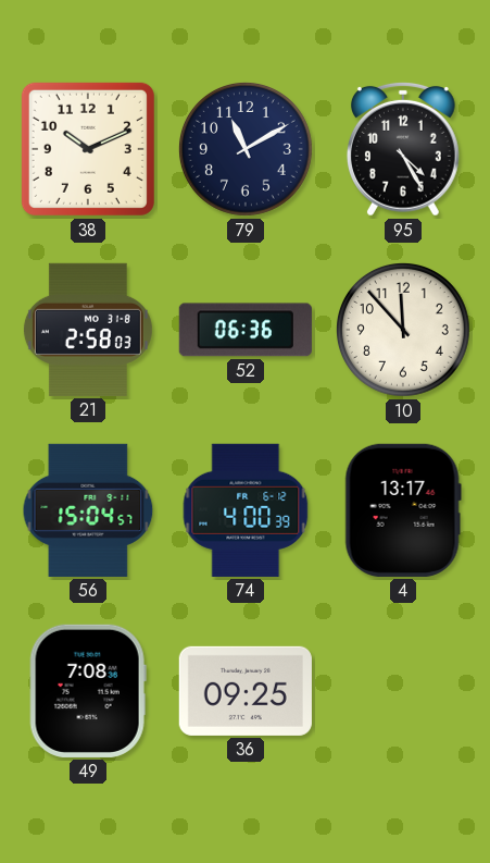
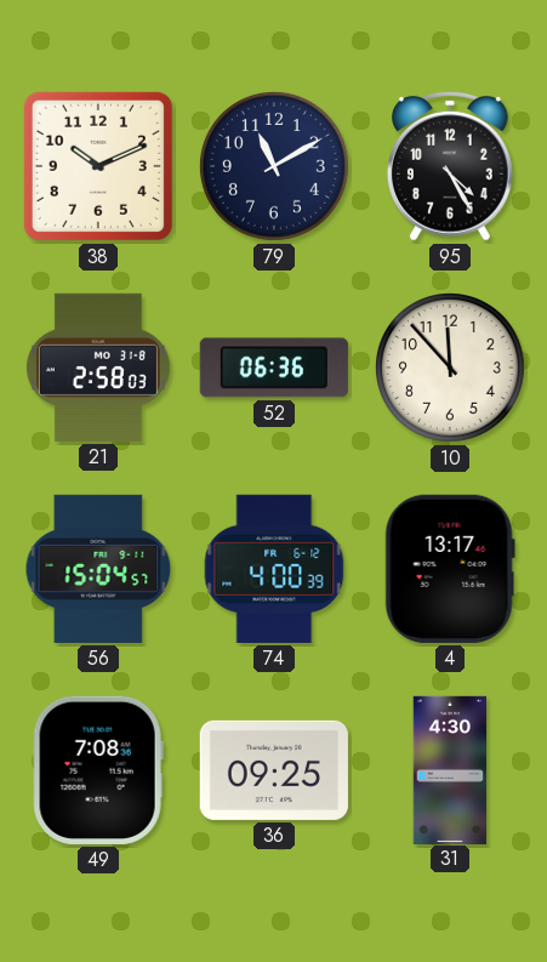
31: none -> 4:30
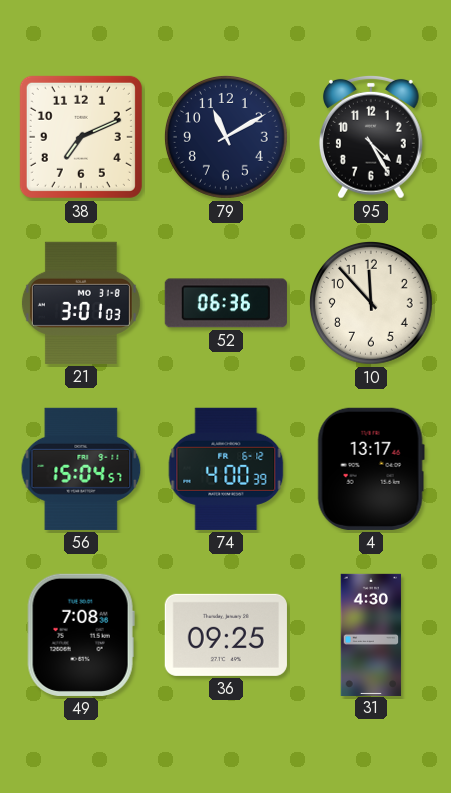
38: 10:11 -> 7:11
21: 2:58 -> 3:01
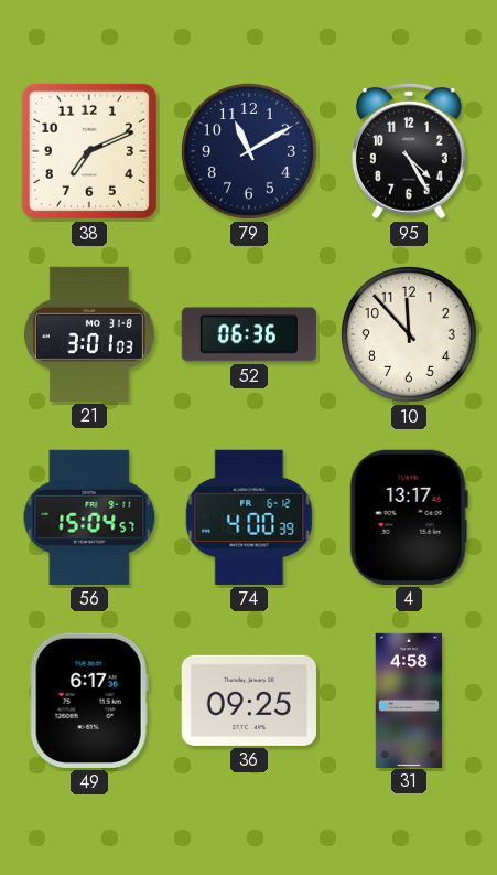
49: 7:08 -> 6:17
31: 4:30 -> 4:58
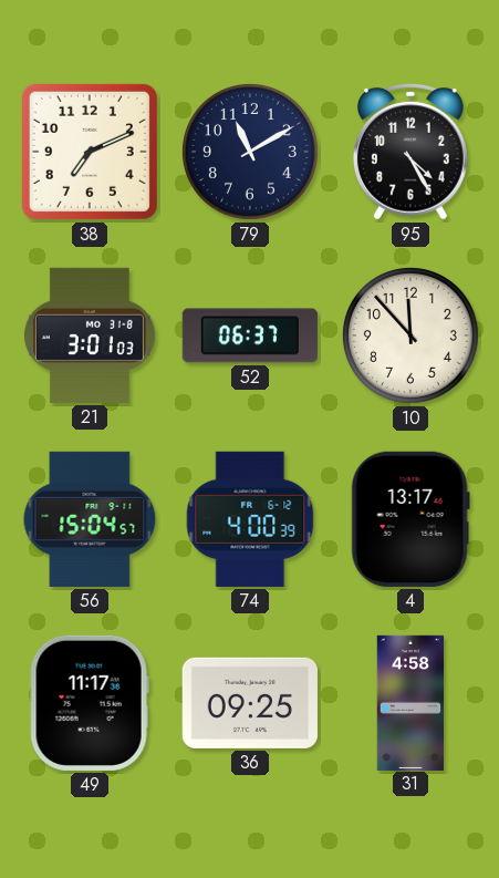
52: 06:36 -> 06:37
49: 6:17 -> 11:17
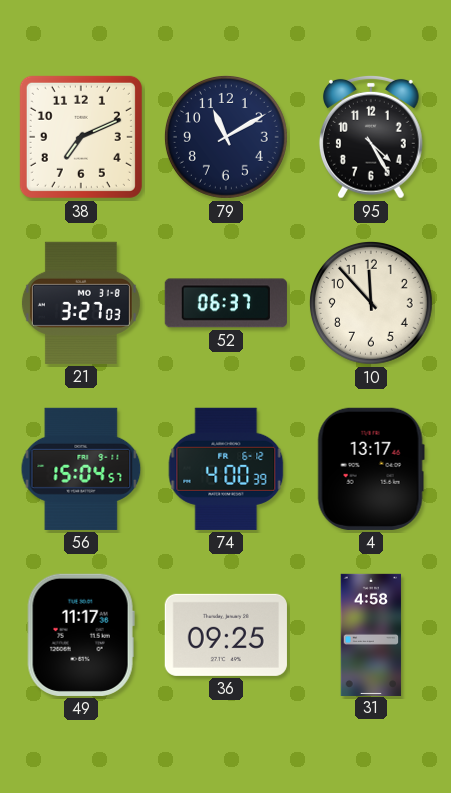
21: 3:01 -> 3:27
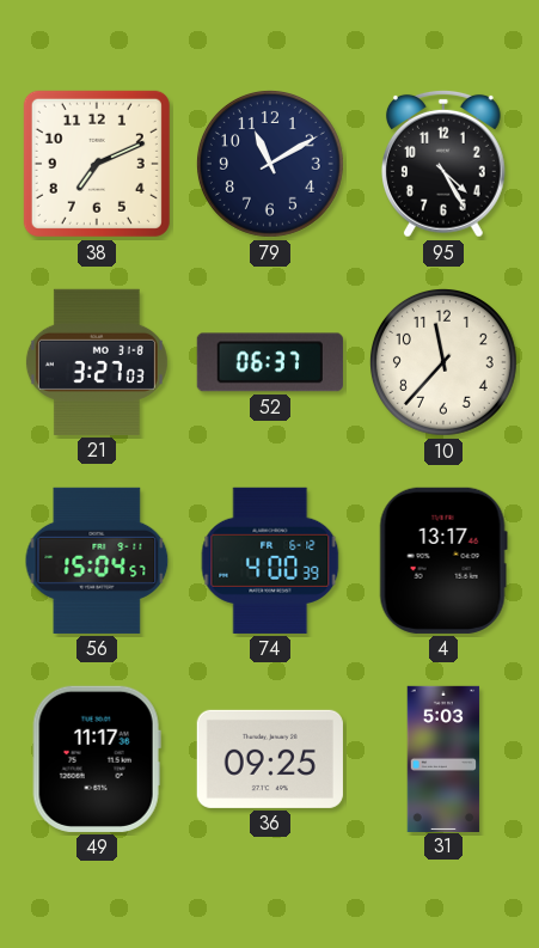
10: 11:53 -> 11:37
31: 4:58 -> 5:03
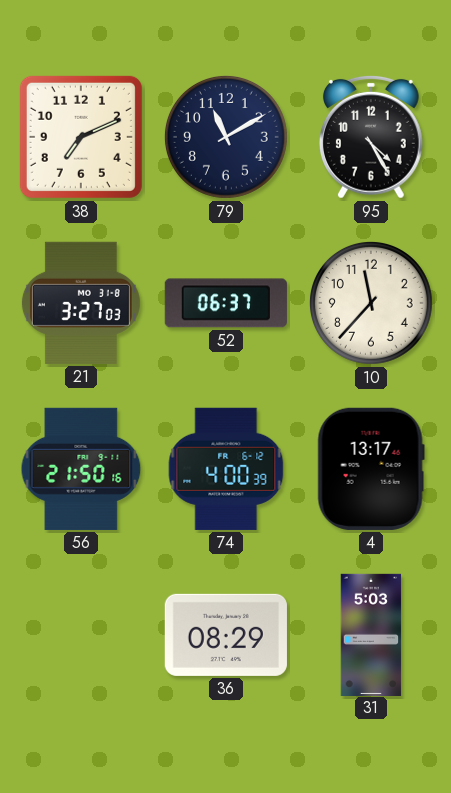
56: 15:04 -> 21:50
49: 11:17 -> none
36: 09:25 -> 08:29
